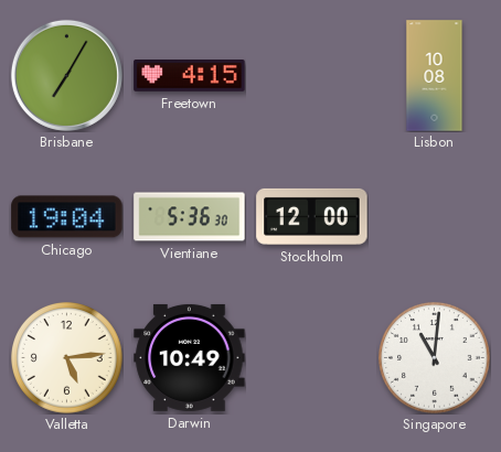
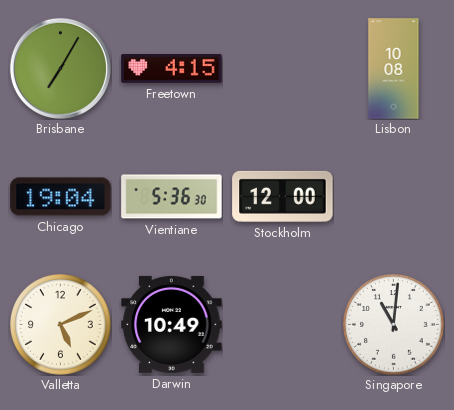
Valletta: 5:14 -> 5:11
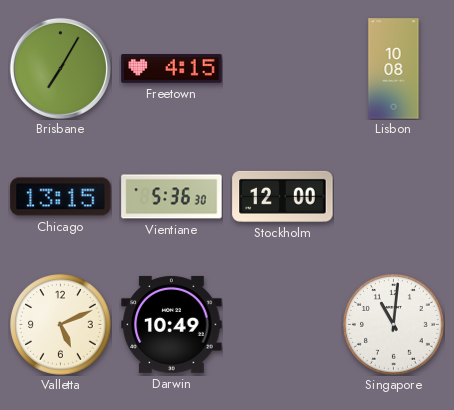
Chicago: 19:04 -> 13:15
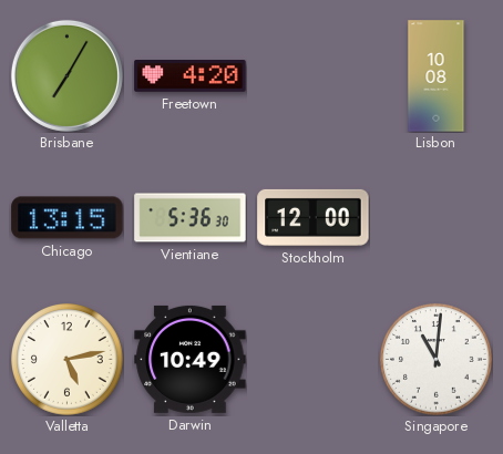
Freetown: 4:15 -> 4:20
Valletta: 5:11 -> 5:13
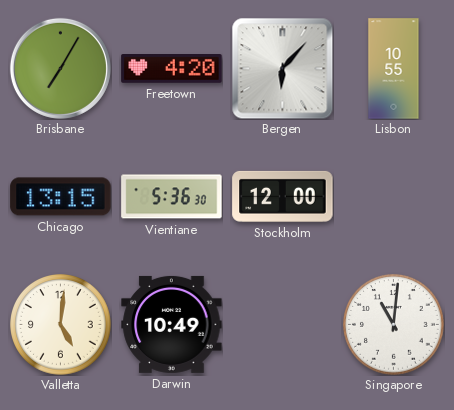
Bergen: none -> 6:07
Lisbon: 10:08 -> 10:55
Valletta: 5:13 -> 5:01
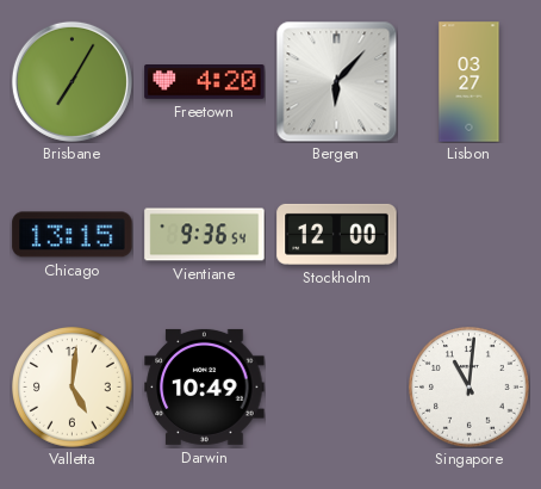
Lisbon: 10:55 -> 03:27
Vientiane: 5:36 -> 9:36
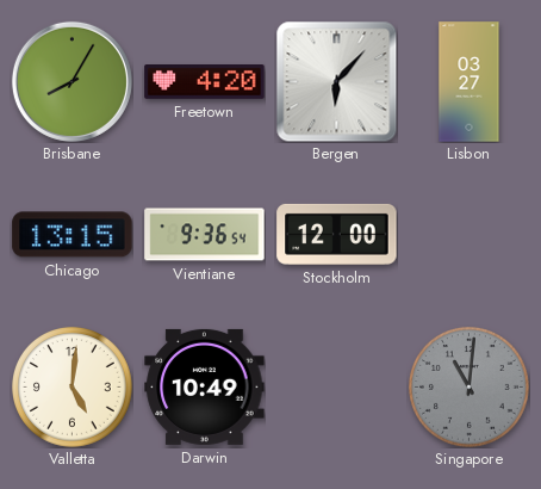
Brisbane: 7:05 -> 8:05
Singapore dial: white -> grey
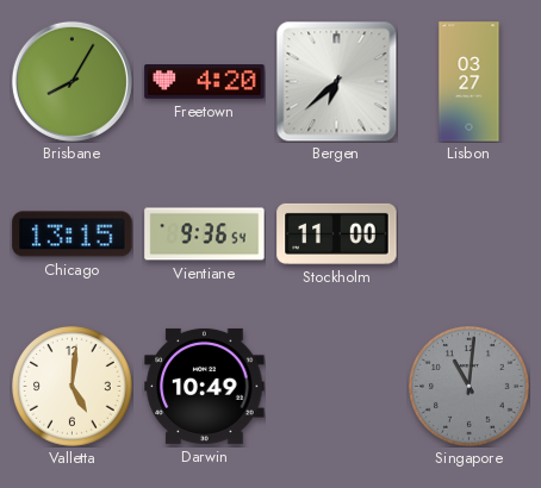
Bergen: 6:07 -> 6:38
Stockholm: 12:00 -> 11:00
